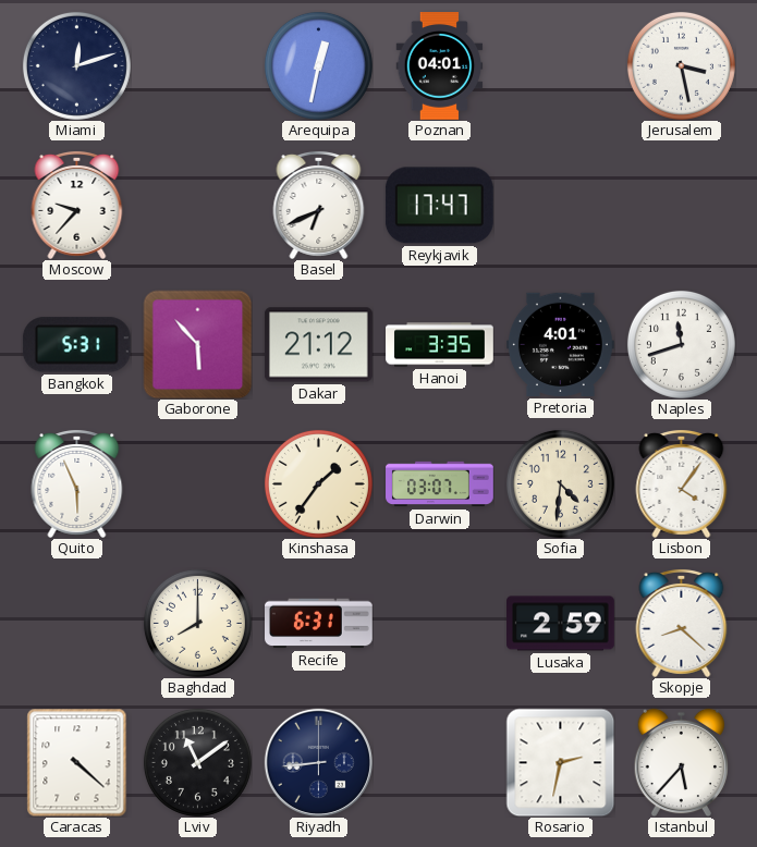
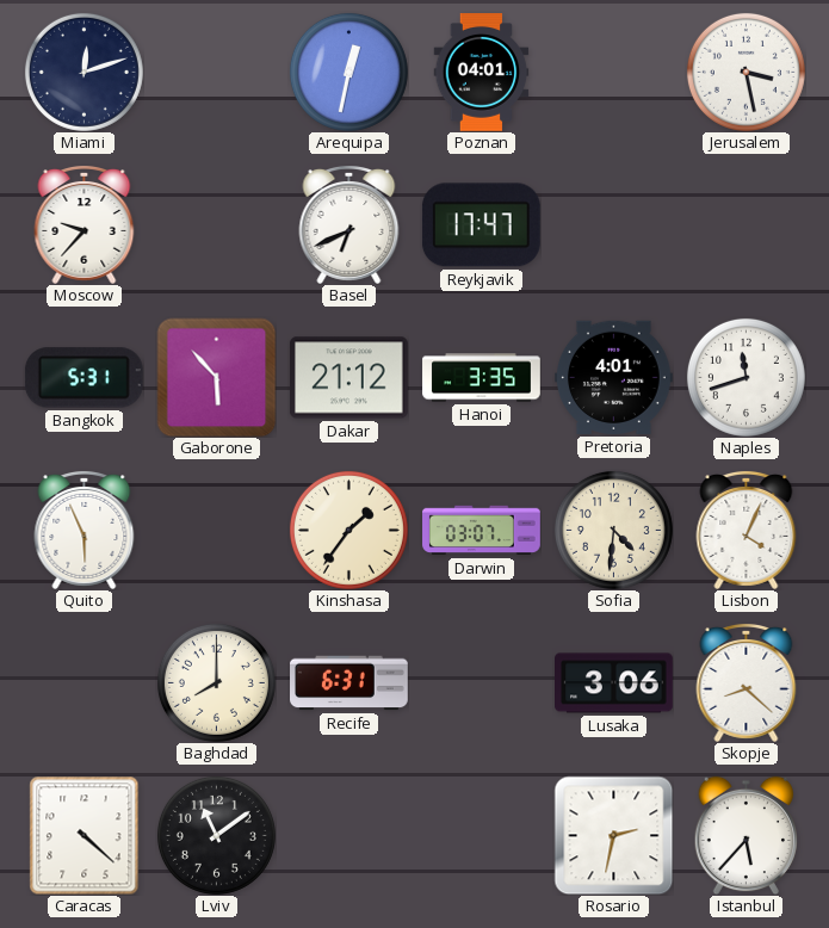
Lisbon: 4:06 -> 4:04
Lusaka: 2:59 -> 3:06
Riyadh: 8:44 -> none
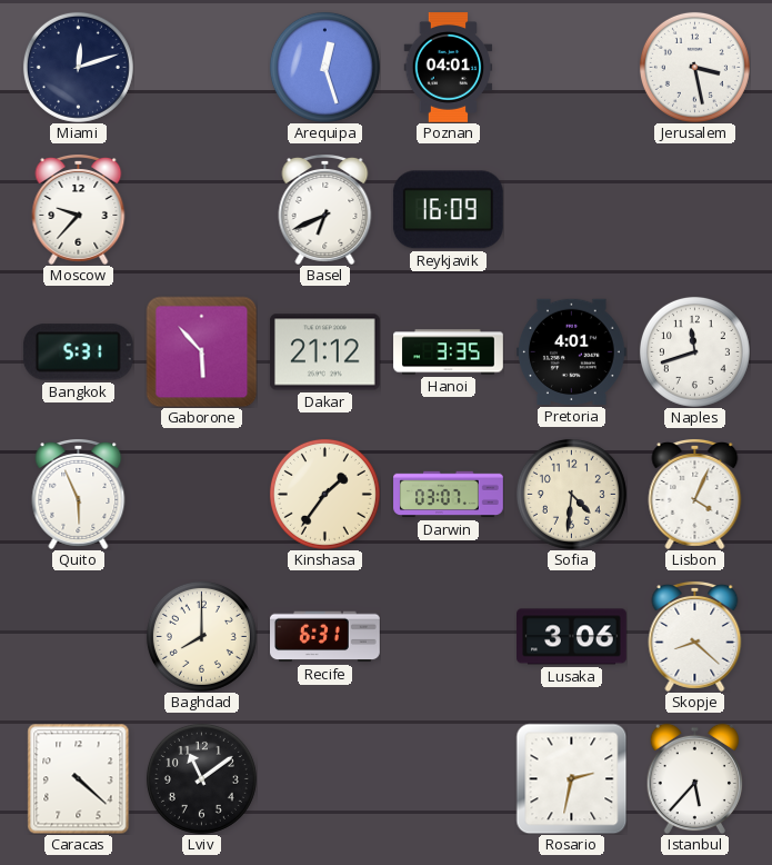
Arequipa: 12:32 -> 12:27
Reykjavik: 17:47 -> 16:09
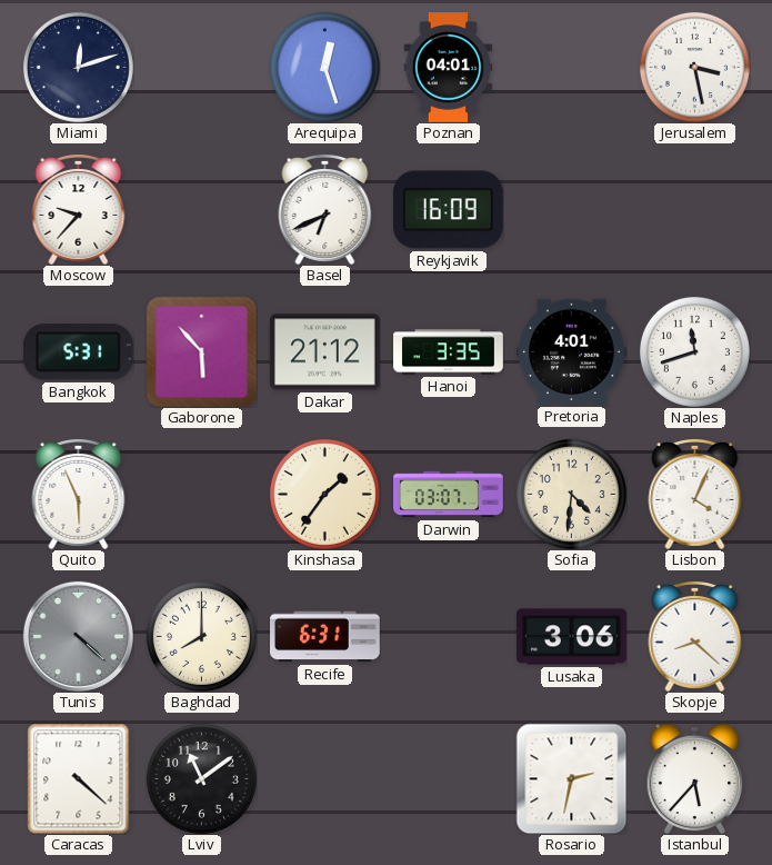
Tunis: none -> 4:22
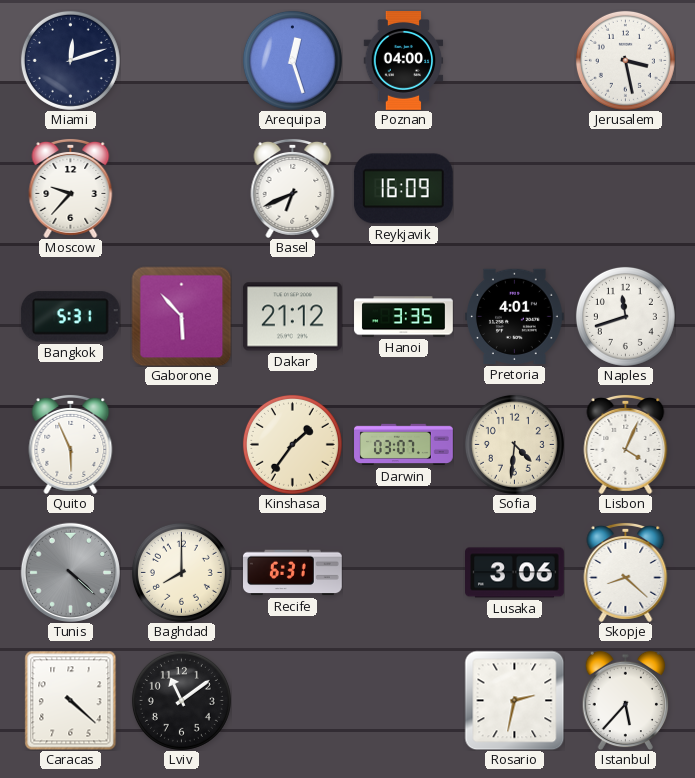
Poznan: 04:01 -> 04:00
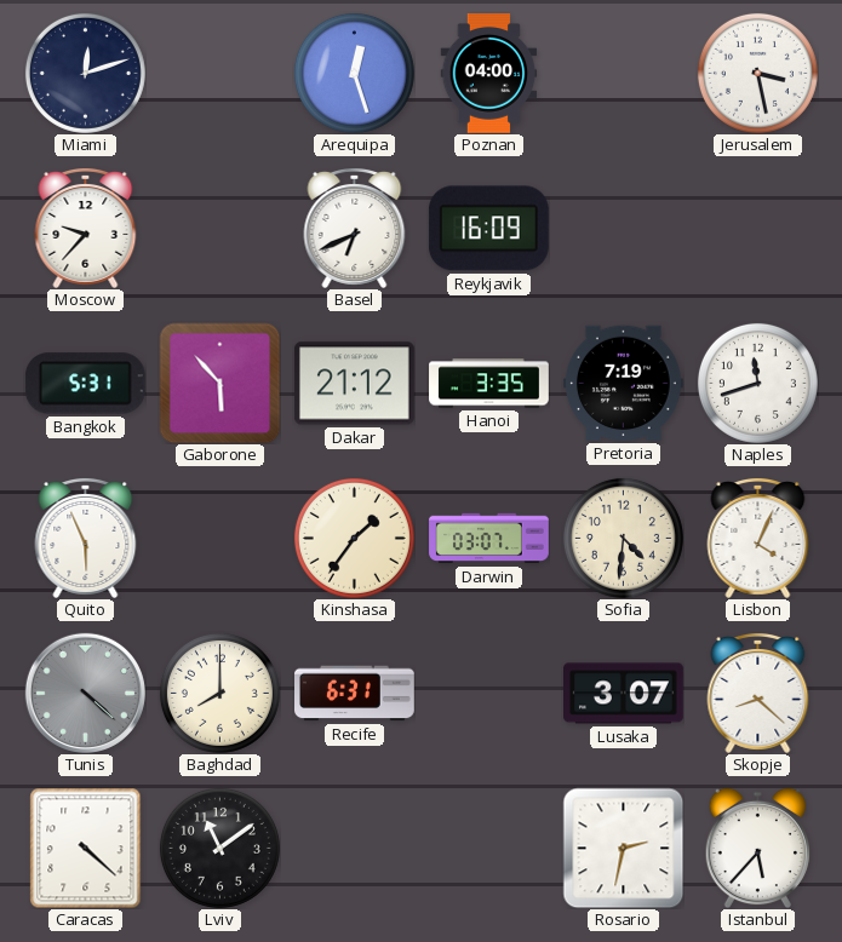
Pretoria: 4:01 -> 7:19
Lusaka: 3:06 -> 3:07
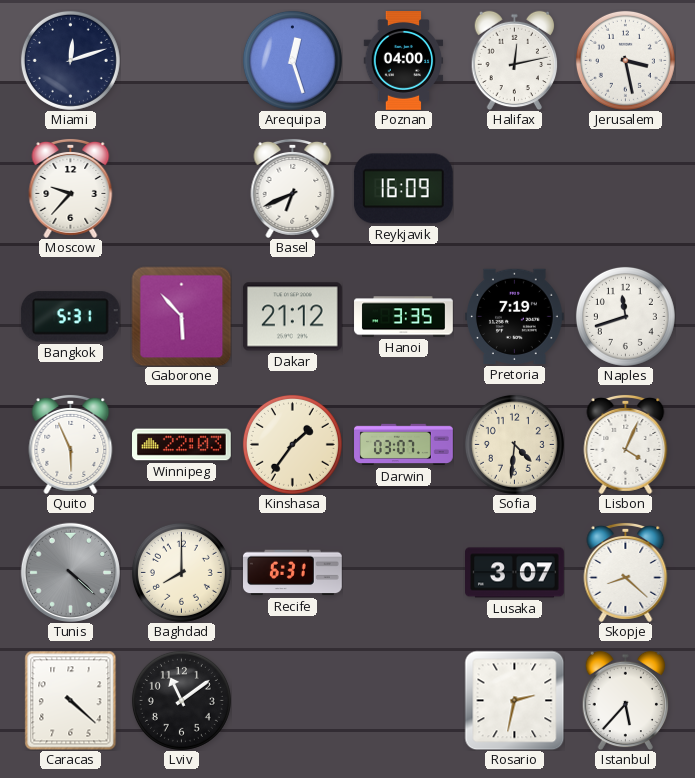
Halifax: none -> 12:13
Winnipeg: none -> 22:03
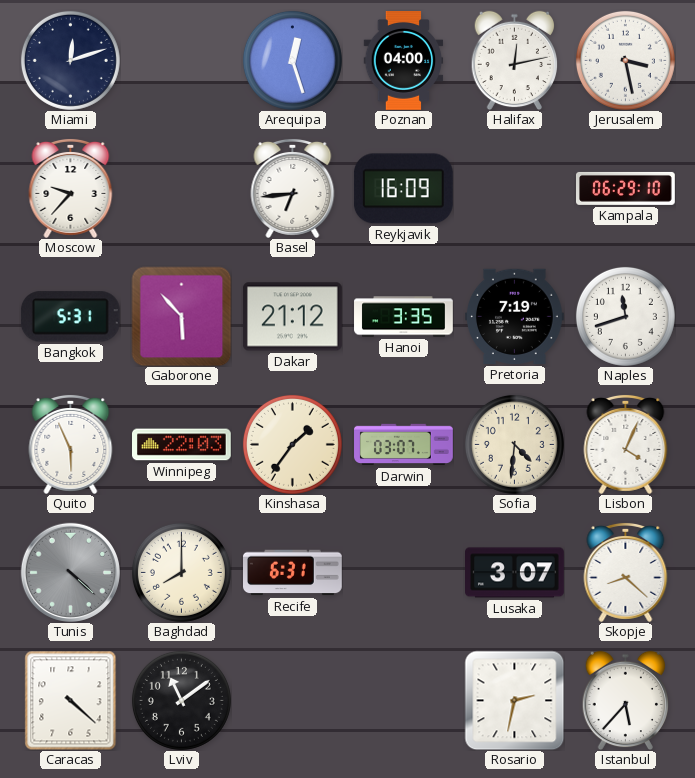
Basel: 6:41 -> 6:44
Kampala: none -> 06:29
